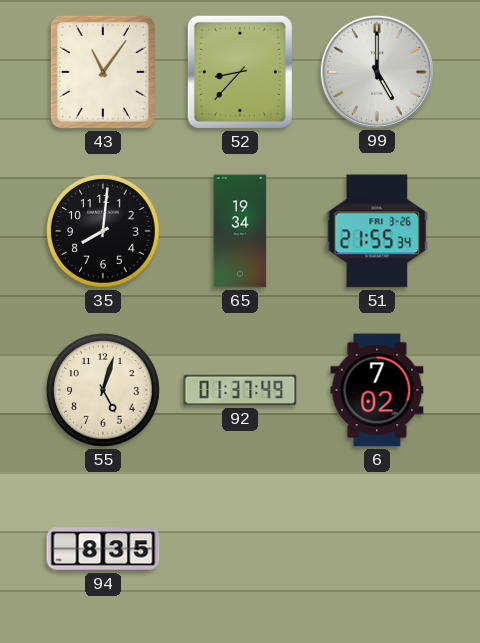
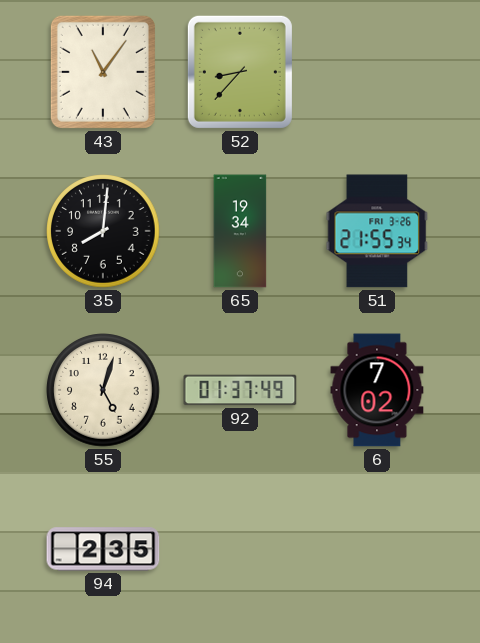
99: 5:00 -> none
94: 8:35 -> 2:35
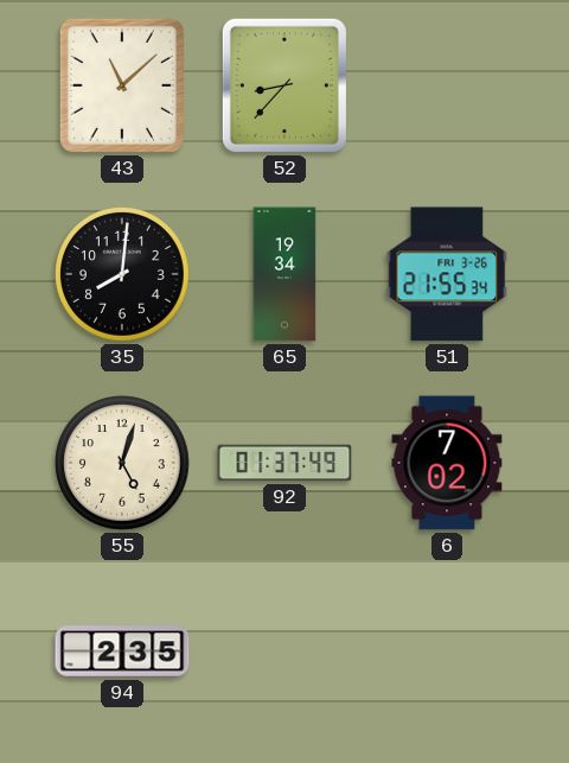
43: 11:06 -> 11:08
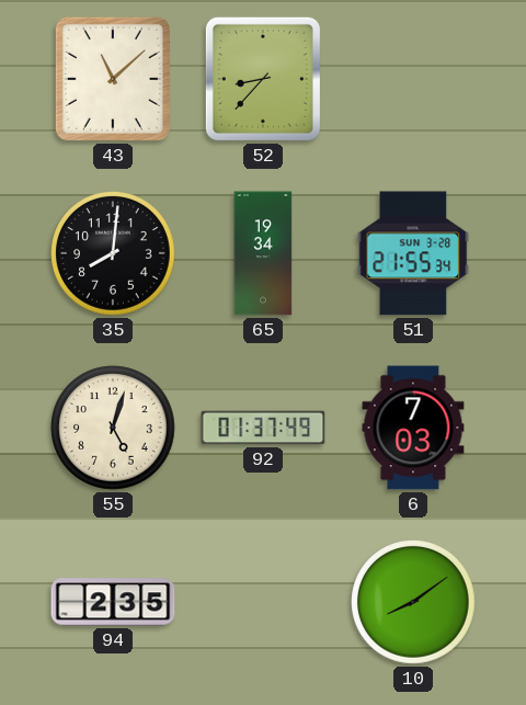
51 date: FRI 3-26 -> SUN 3-28
6: 7:02 -> 7:03
10: none -> 8:09
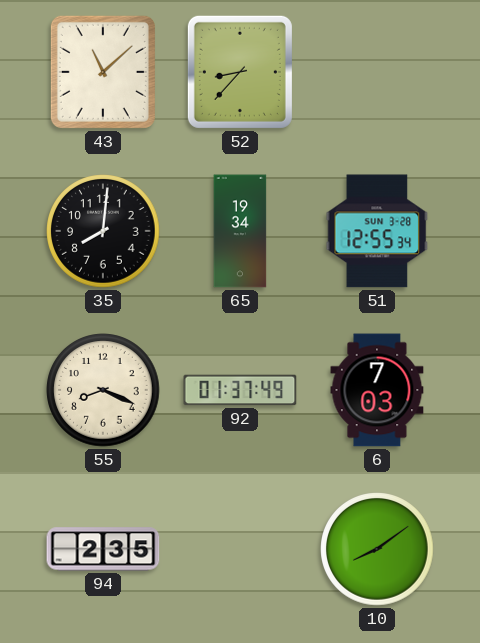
51: 21:55 -> 12:55
55: 5:03 -> 8:19
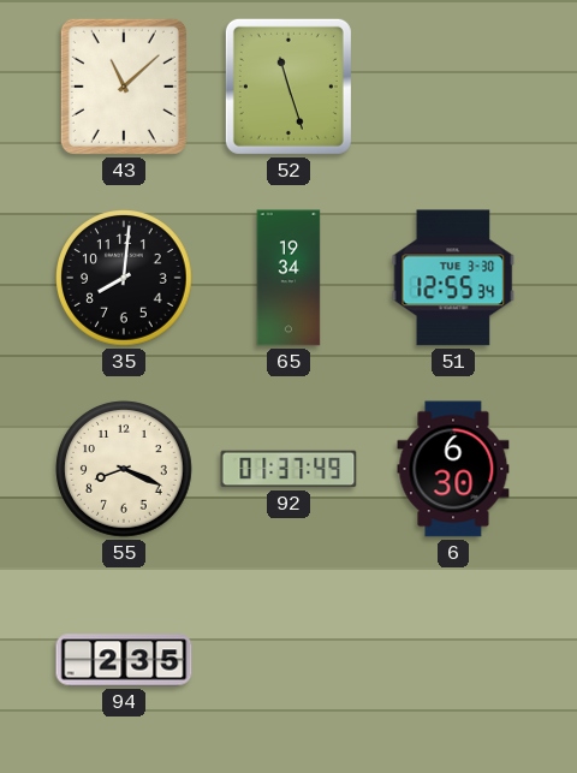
52: 8:37 -> 11:27
51 date: SUN 3-28 -> TUE 3-30
6: 7:03 -> 6:30
10: 8:09 -> none
